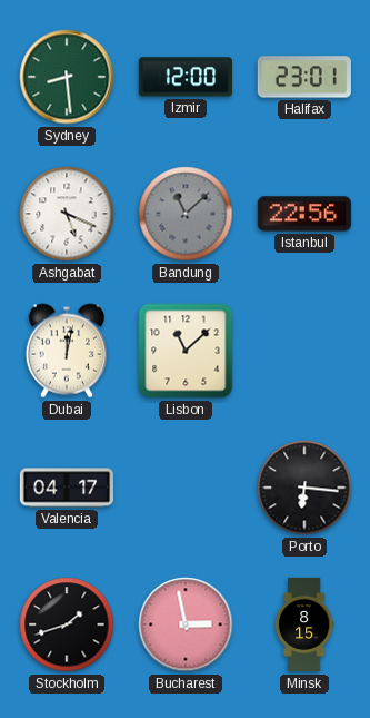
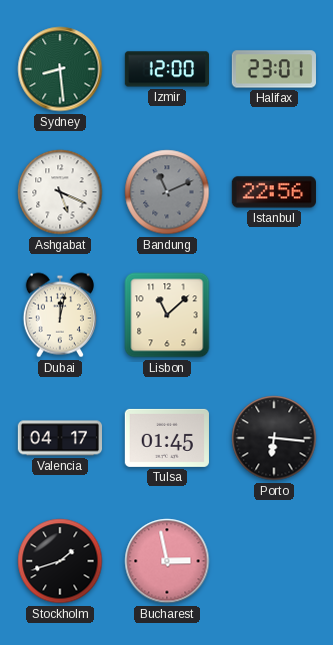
Bandung: 11:08 -> 11:11
Tulsa: none -> 01:45
Minsk: 8:15 -> none
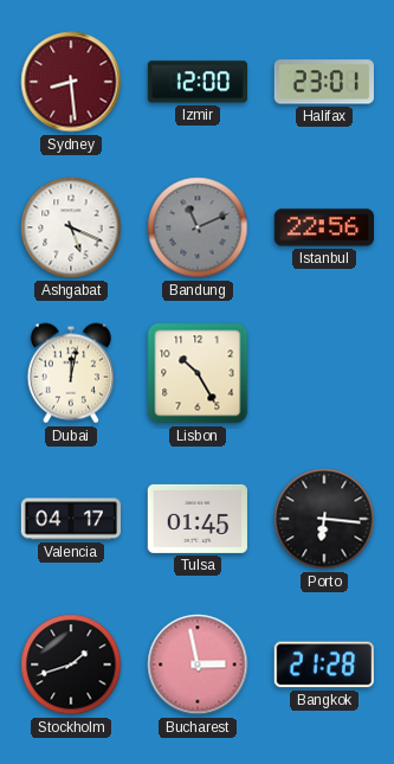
Sydney dial: green -> burgundy
Lisbon: 11:08 -> 10:25
Bangkok: none -> 21:28
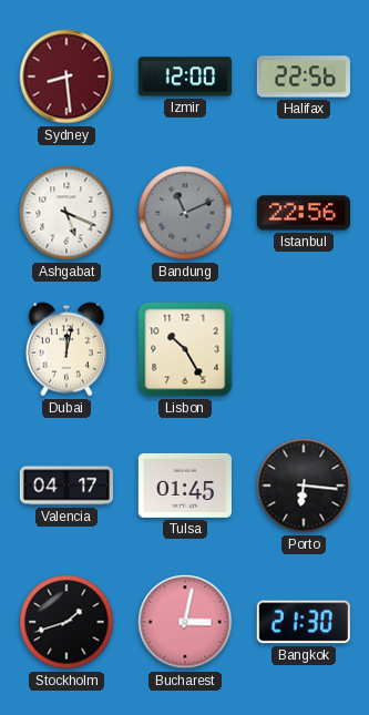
Halifax: 23:01 -> 22:56
Bucharest: 2:58 -> 3:02
Bangkok: 21:28 -> 21:30
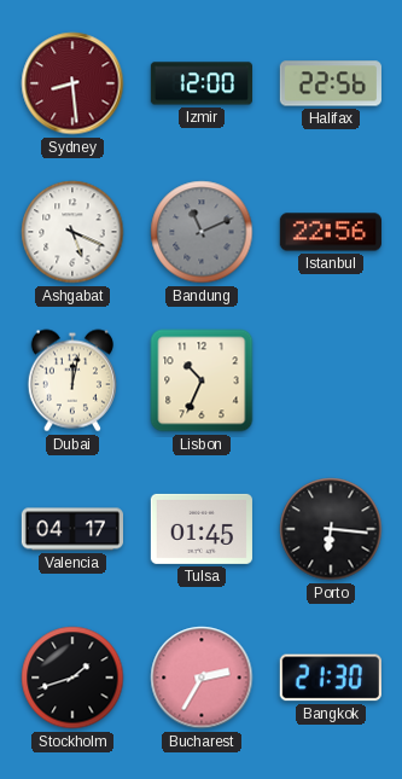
Lisbon: 10:25 -> 10:34
Bucharest: 3:02 -> 2:35
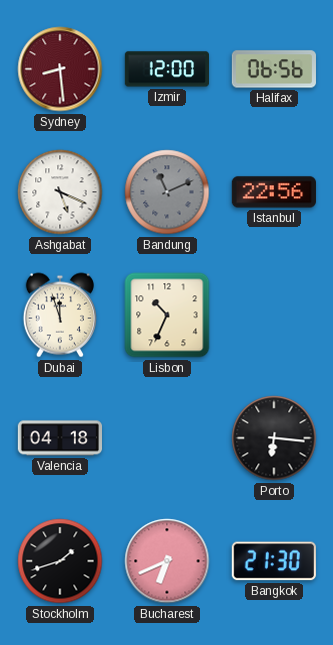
Halifax: 22:56 -> 06:56
Dubai: 12:02 -> 11:57
Valencia: 04:17 -> 04:18
Tulsa: 01:45 -> none
Bucharest: 2:35 -> 6:41
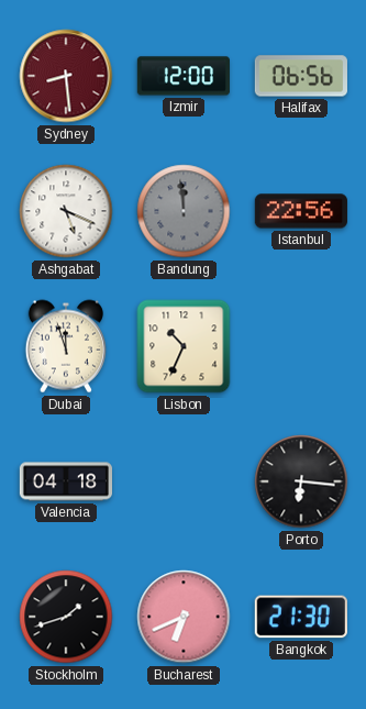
Bandung: 11:11 -> 11:59
